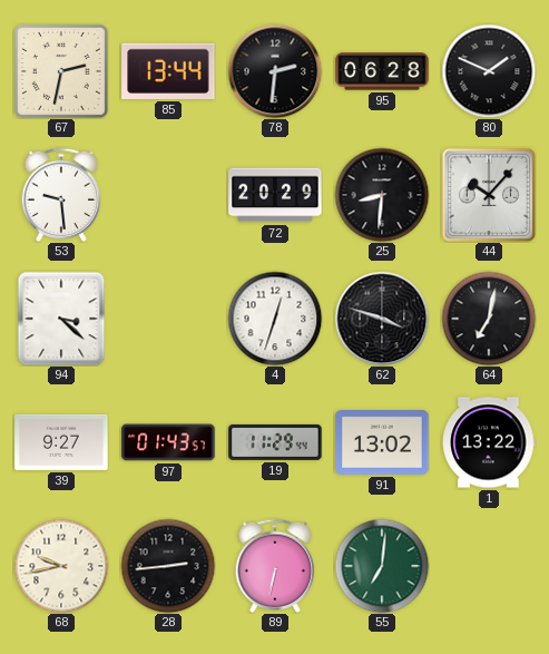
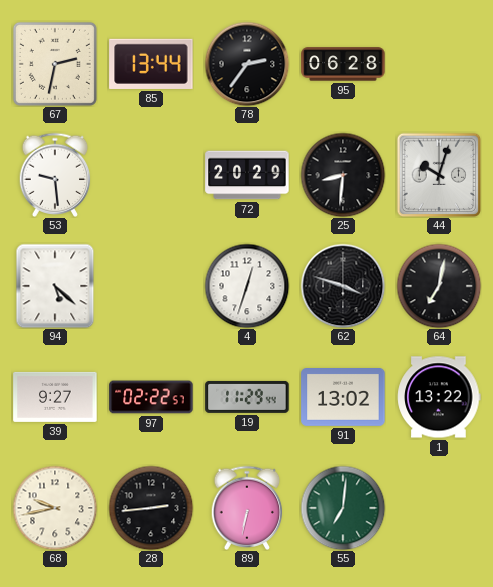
78: 2:31 -> 2:36
80: 1:49 -> none
44: 10:07 -> 10:03
94: 3:22 -> 5:22
97: 01:43 -> 02:22
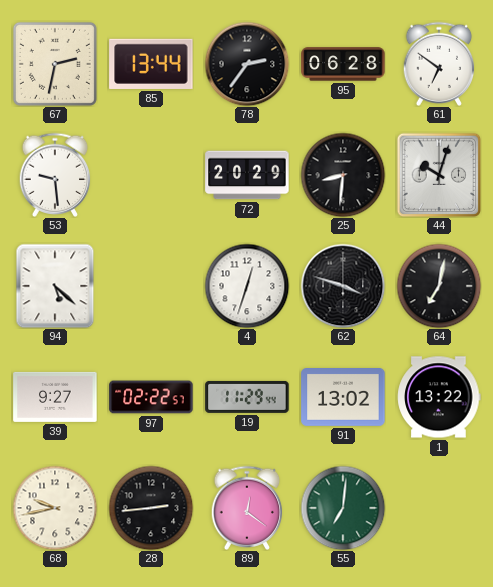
61: none -> 6:51
89: 6:32 -> 12:21
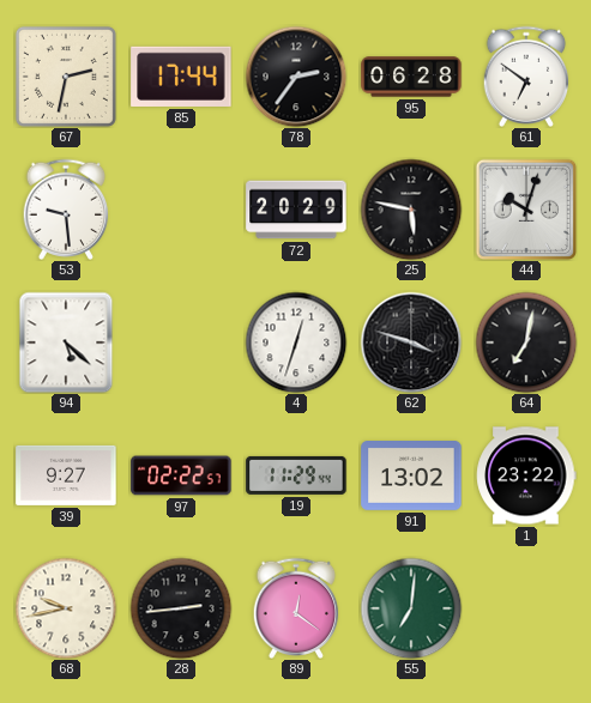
85: 13:44 -> 17:44
25: 8:31 -> 5:47
1: 13:22 -> 23:22
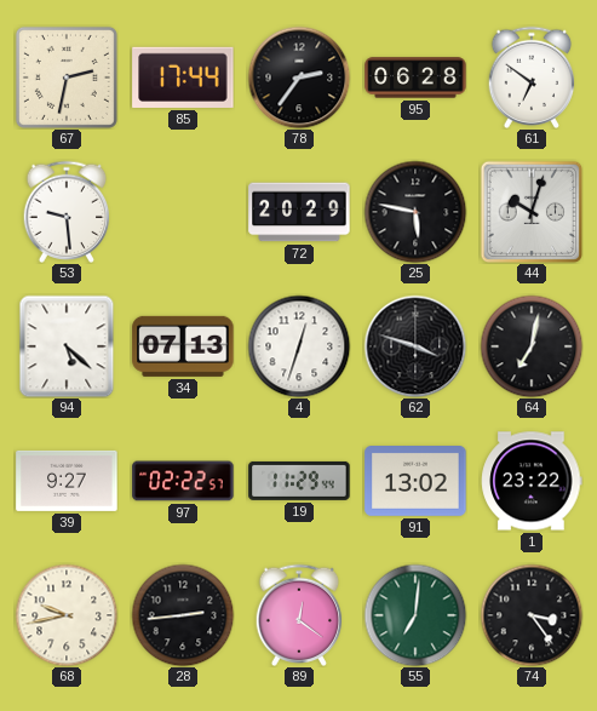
34: none -> 07:13
74: none -> 3:24
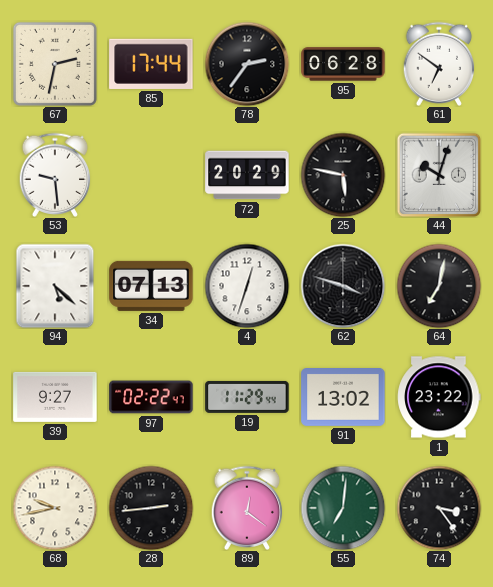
97: 02:22:57 -> 02:22:47
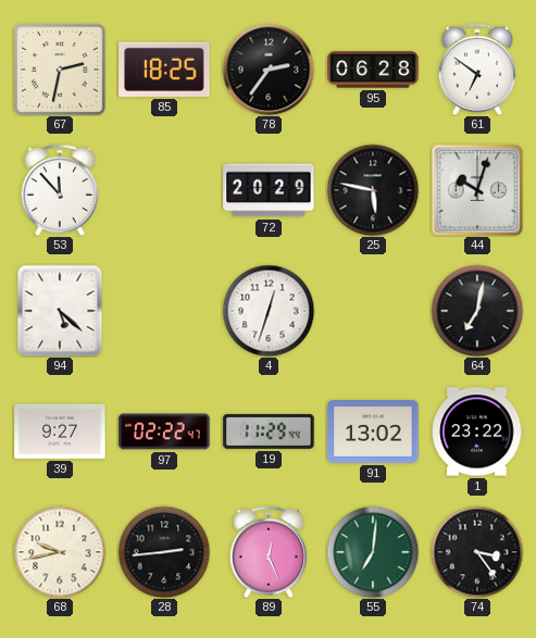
85: 17:44 -> 18:25
53: 9:29 -> 11:53
34: 07:13 -> none
62: 3:48 -> none
89: 12:21 -> 12:26
